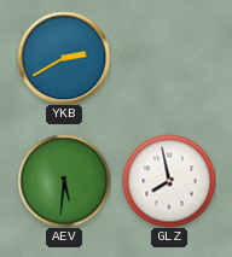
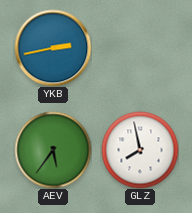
YKB: 2:40 -> 2:43
AEV: 5:31 -> 5:36
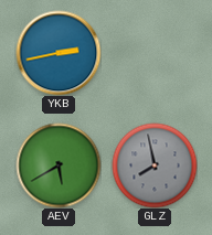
AEV: 5:36 -> 5:40
GLZ dial: white -> grey
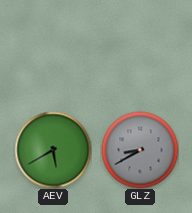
YKB: 2:43 -> none
GLZ: 7:58 -> 8:40
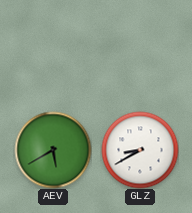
GLZ dial: grey -> white
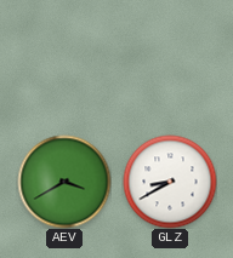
AEV: 5:40 -> 3:40
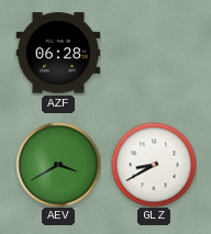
AZF: none -> 06:28
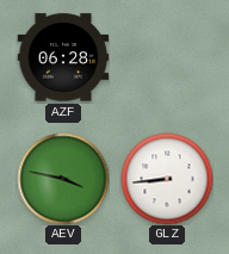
AEV: 3:40 -> 3:47
GLZ: 8:40 -> 8:44
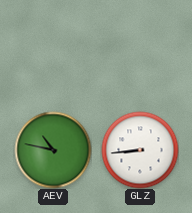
AZF: 06:28 -> none
AEV: 3:47 -> 10:47
